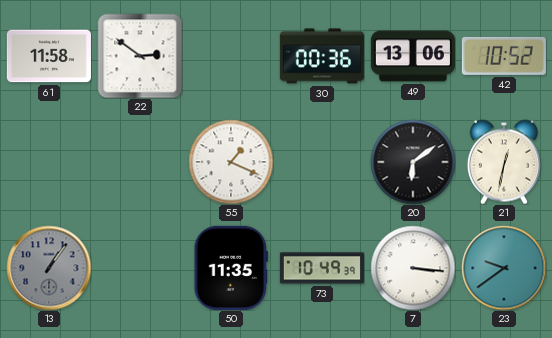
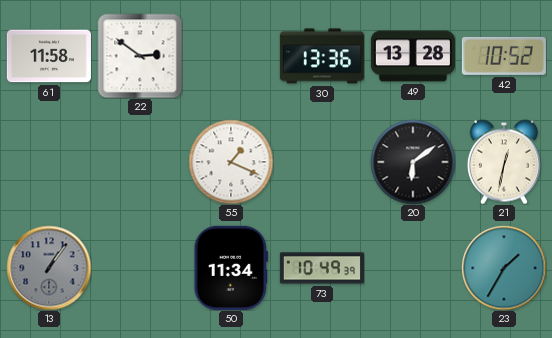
30: 00:36 -> 13:36
49: 13:06 -> 13:28
50: 11:35 -> 11:34
7: 3:16 -> none
23: 9:39 -> 1:35
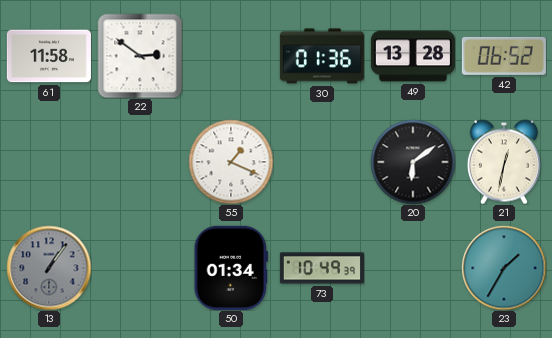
30: 13:36 -> 01:36
42: 10:52 -> 06:52
50: 11:34 -> 01:34
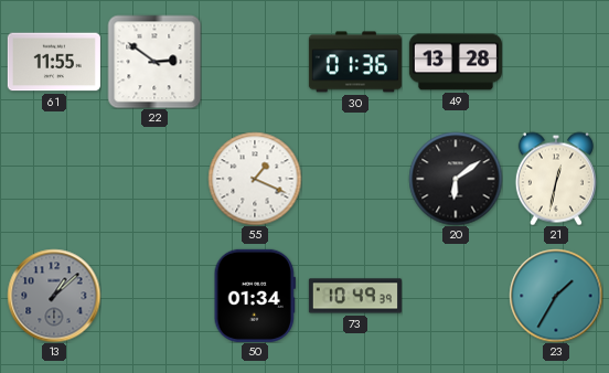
61: 11:58 -> 11:55
42: 06:52 -> none
13: 1:06 -> 1:08
